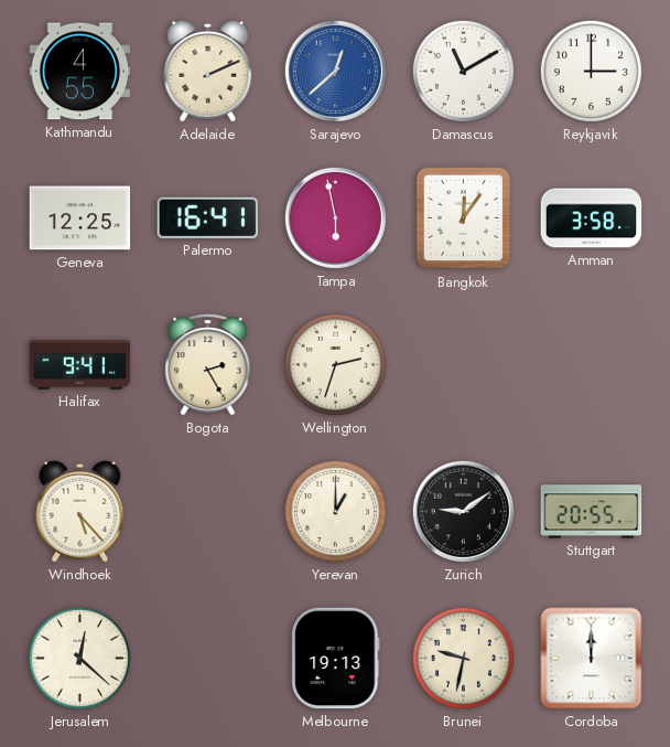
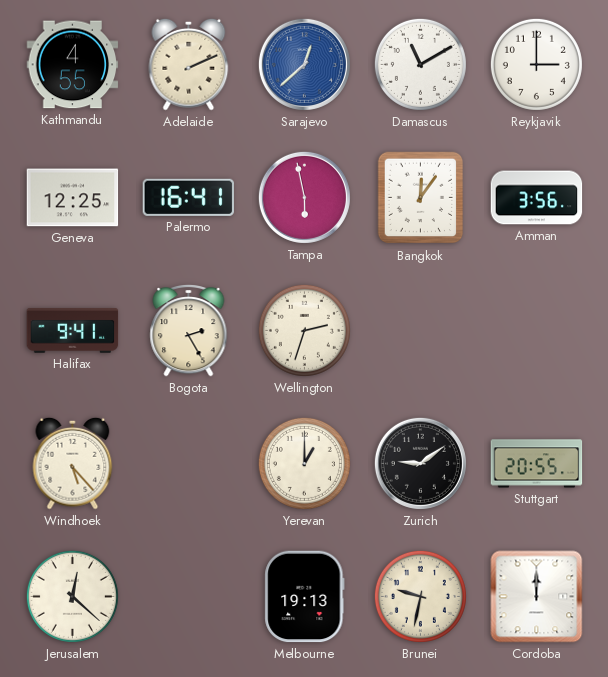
Amman: 3:58 -> 3:56
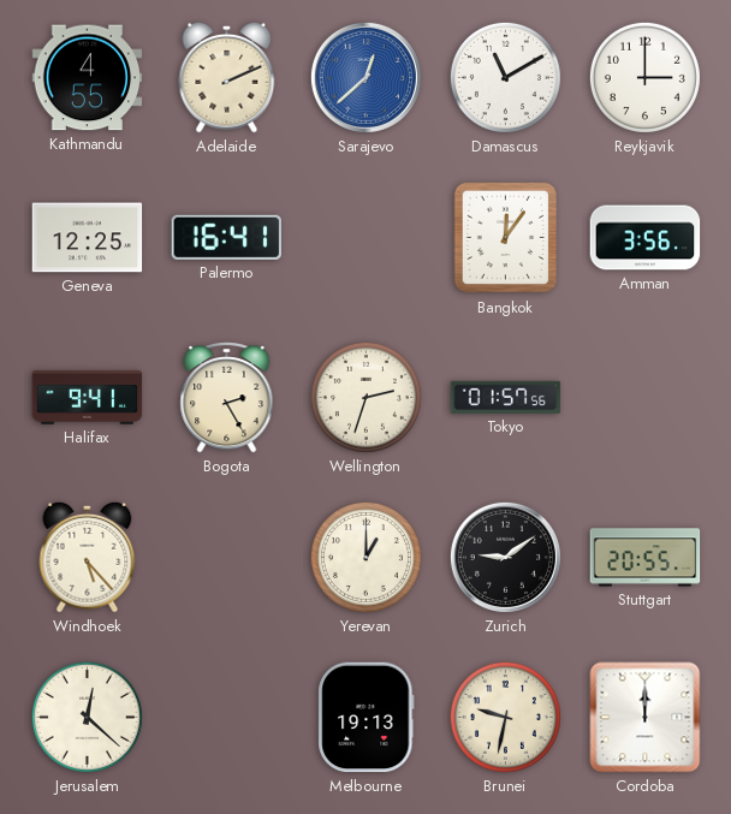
Tampa: 5:58 -> none
Tokyo: none -> 01:57
